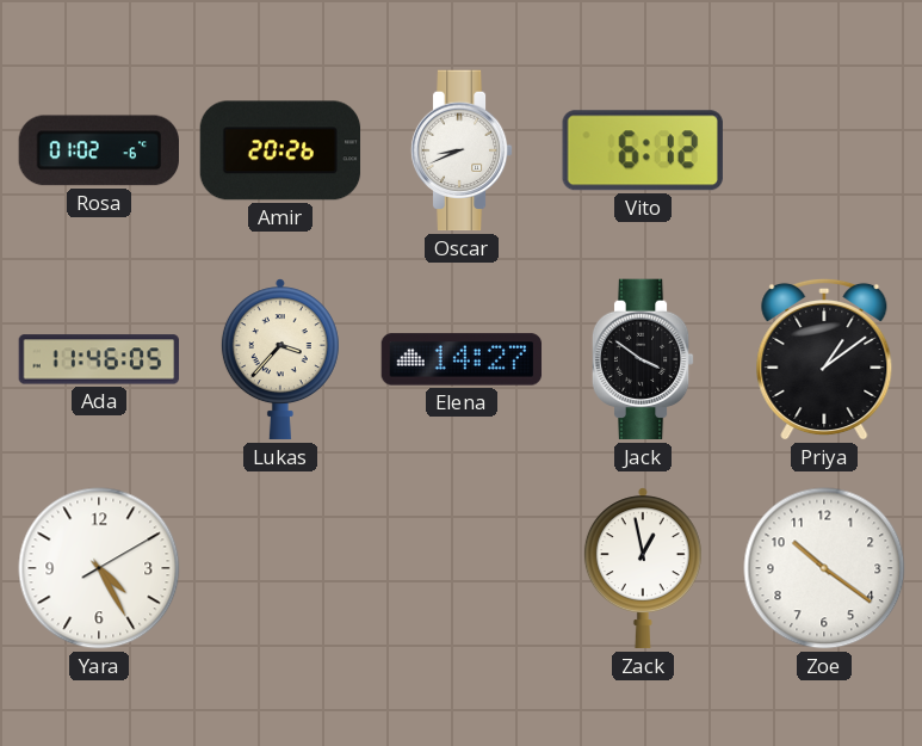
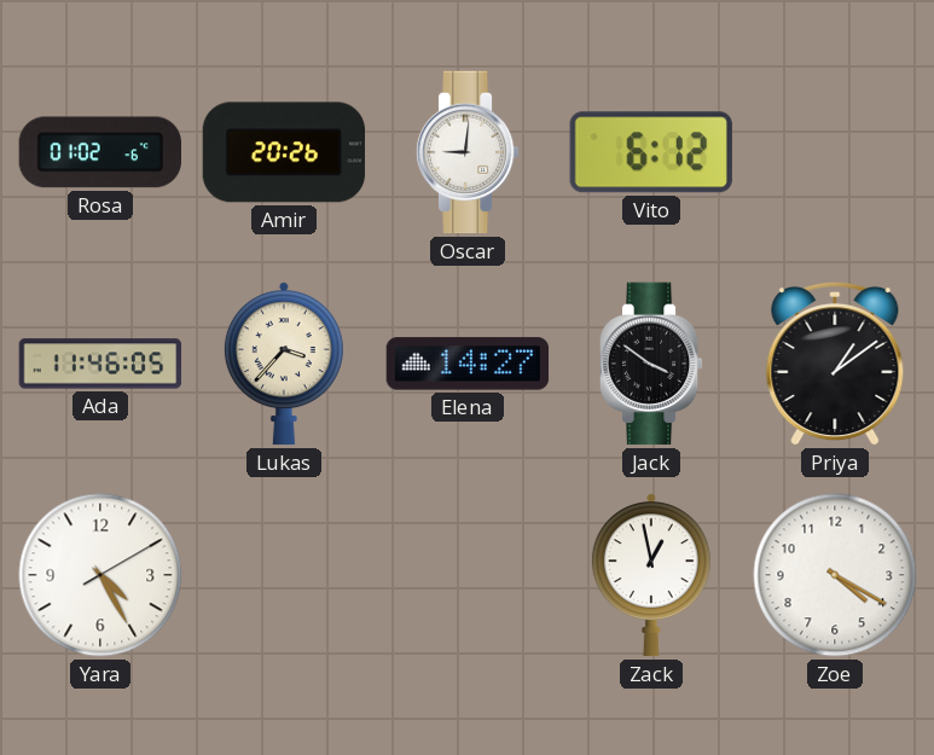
Oscar: 8:41 -> 9:01
Zoe: 10:21 -> 4:20
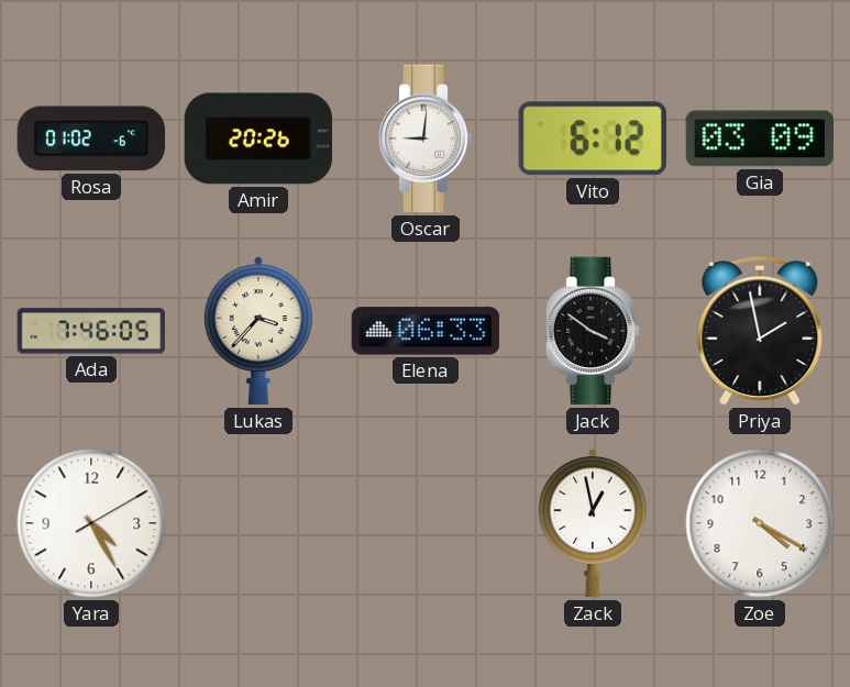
Gia: none -> 03:09
Ada: 11:46 -> 7:46
Elena: 14:27 -> 06:33
Priya: 1:09 -> 1:58
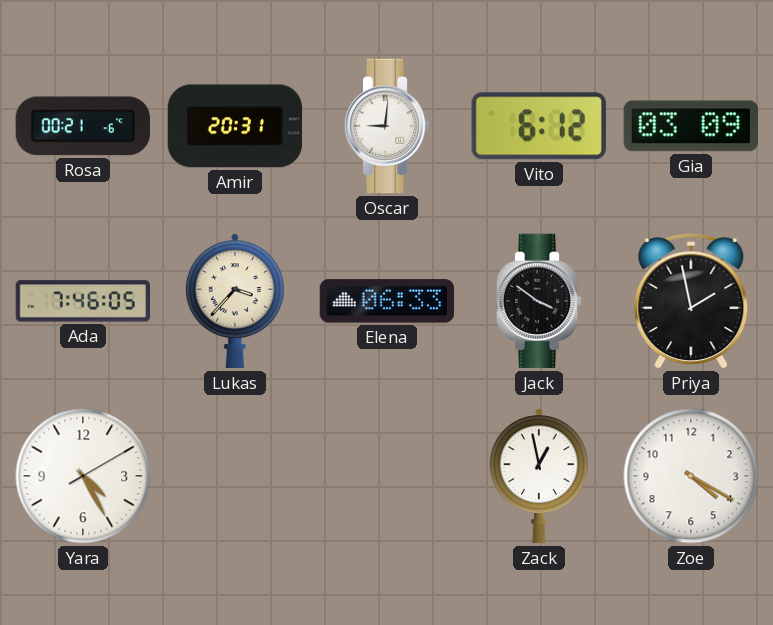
Rosa: 01:02 -> 00:21
Amir: 20:26 -> 20:31
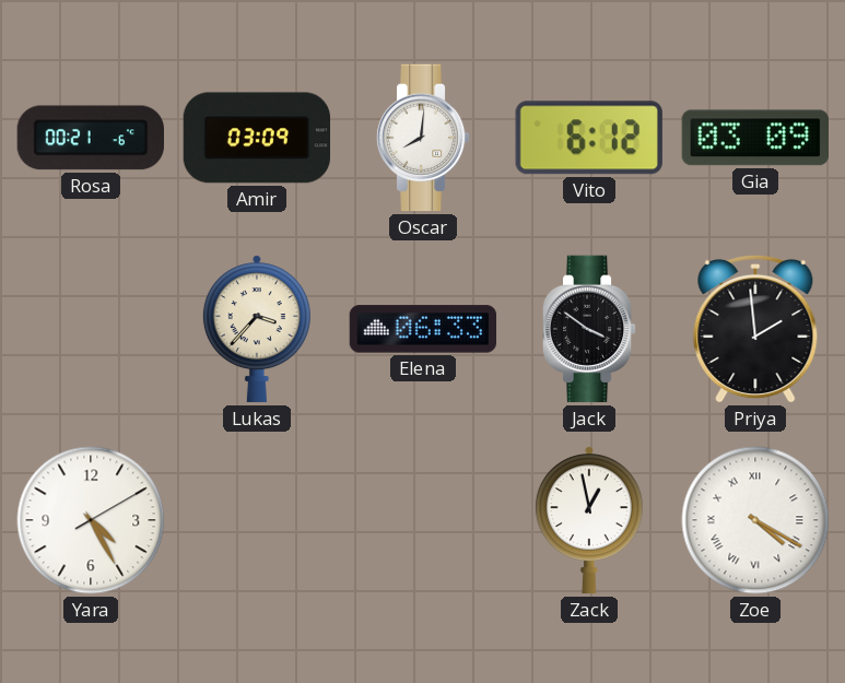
Amir: 20:31 -> 03:09
Oscar: 9:01 -> 8:01
Ada: 7:46 -> none
Priya: 1:58 -> 1:59
Zoe numerals: Arabic -> Roman
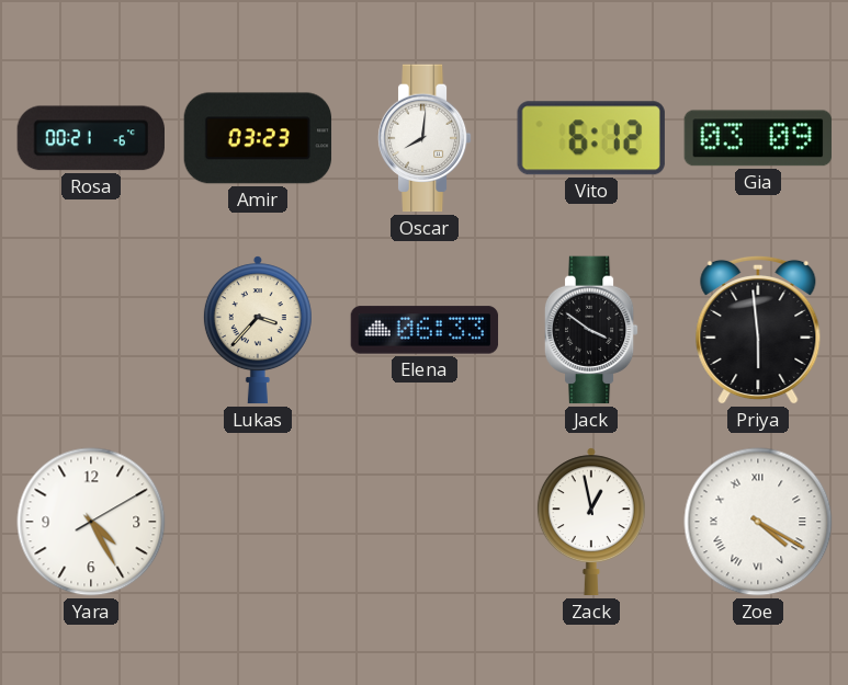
Amir: 03:09 -> 03:23
Priya: 1:59 -> 5:59
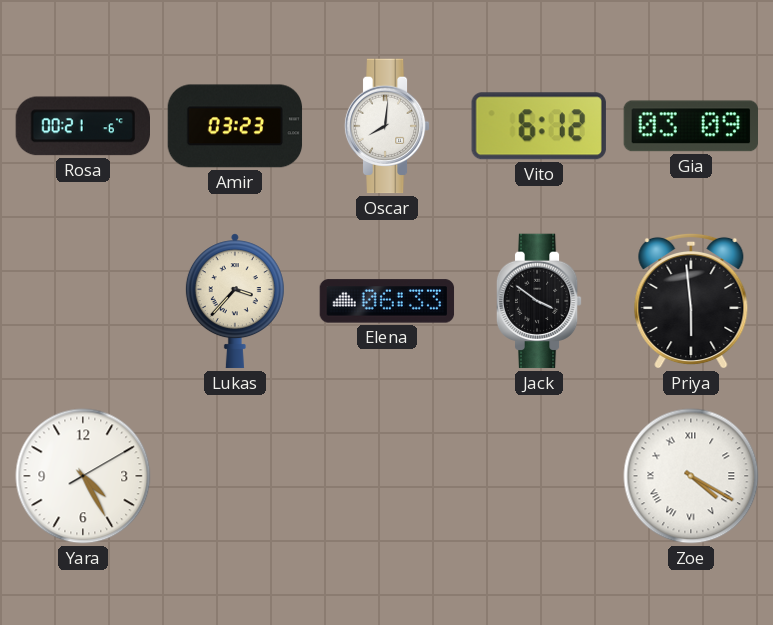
Zack: 12:58 -> none
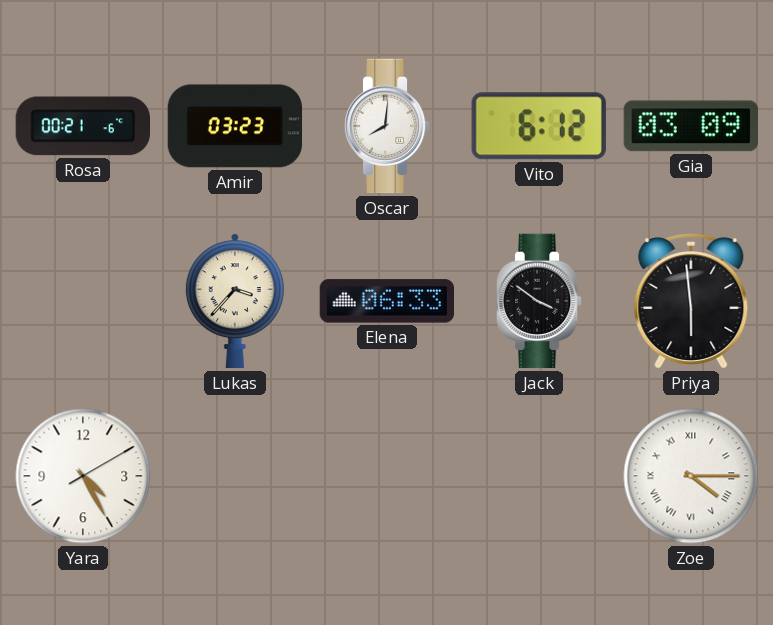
Zoe: 4:20 -> 4:15
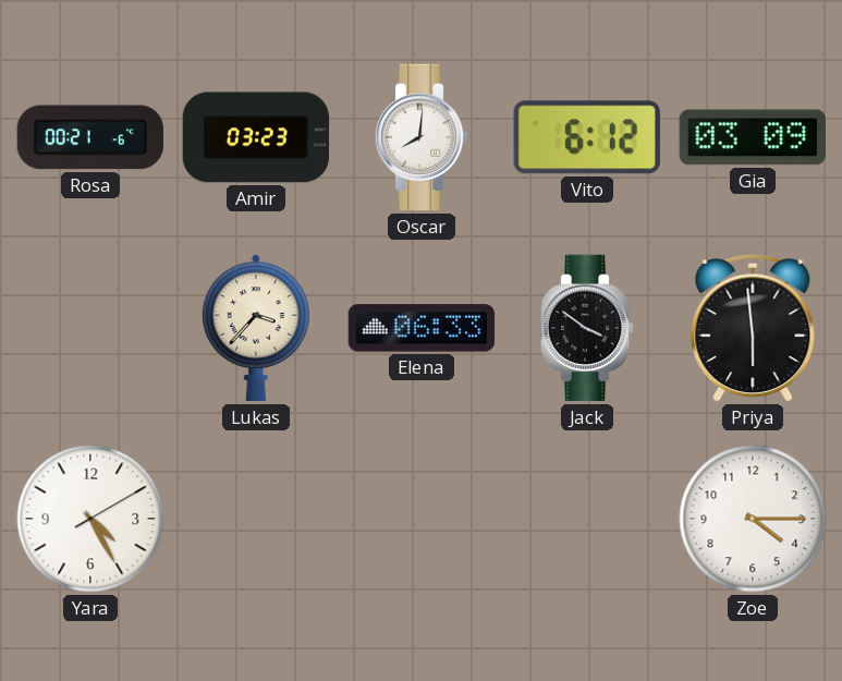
Zoe numerals: Roman -> Arabic
